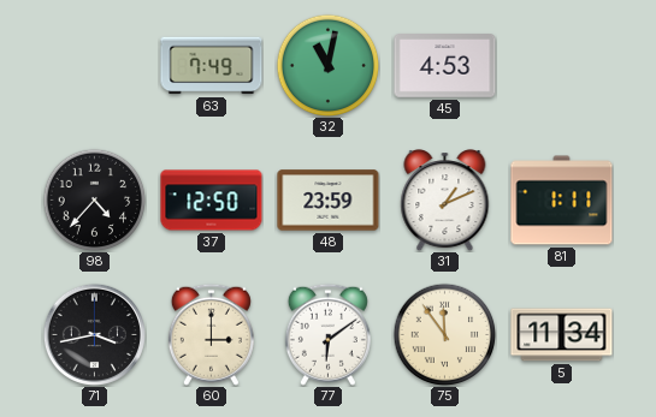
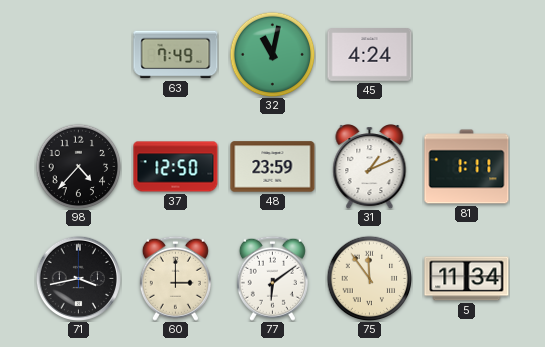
45: 4:53 -> 4:24
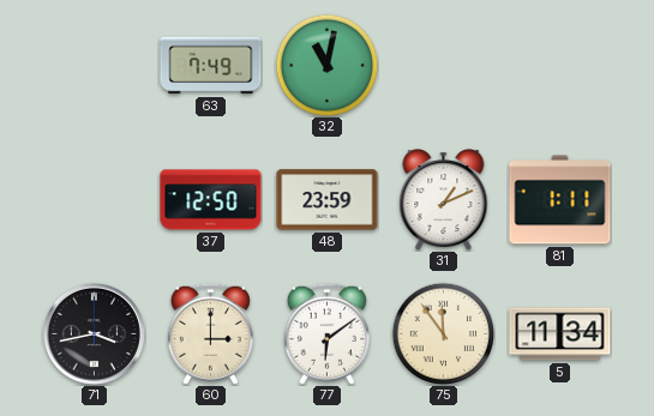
45: 4:24 -> none
98: 4:37 -> none
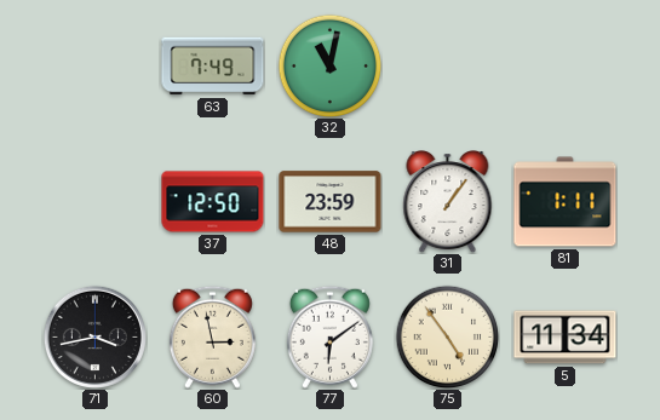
31: 1:11 -> 1:06
60: 3:00 -> 2:58
75: 11:54 -> 4:54
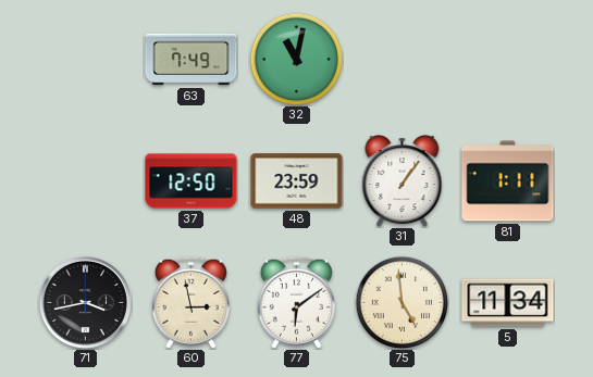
75: 4:54 -> 4:59
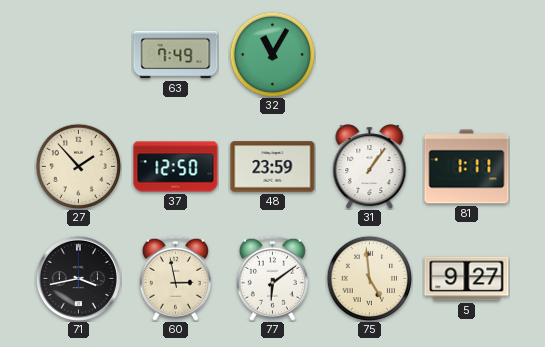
32: 11:02 -> 11:05
27: none -> 1:53
5: 11:34 -> 9:27
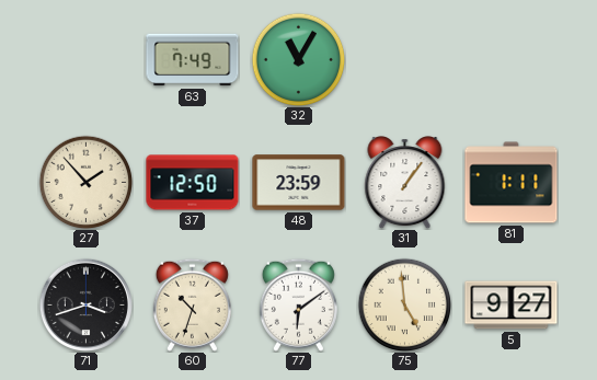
71: 3:43 -> 3:42
60: 2:58 -> 10:33
